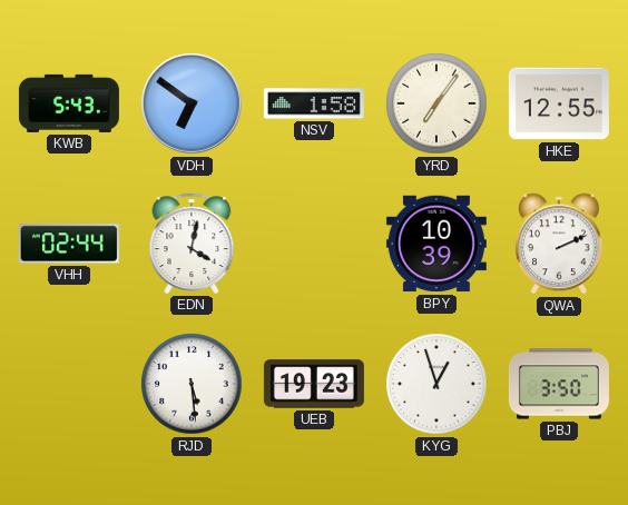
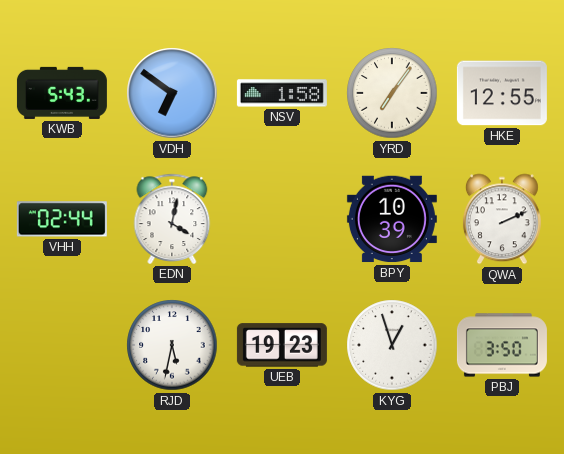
RJD: 5:29 -> 5:32
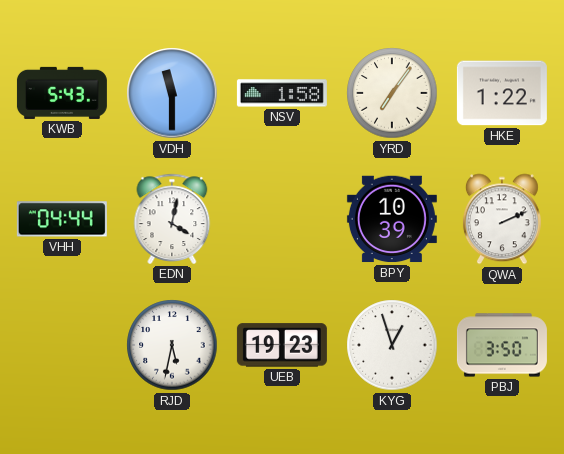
VDH: 6:51 -> 11:30
HKE: 12:55 -> 1:22
VHH: 02:44 -> 04:44
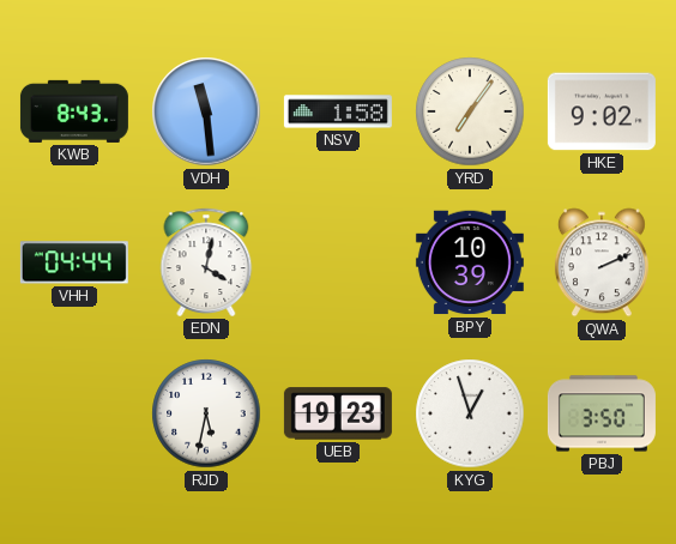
KWB: 5:43 -> 8:43
VDH: 11:30 -> 11:29
HKE: 1:22 -> 9:02
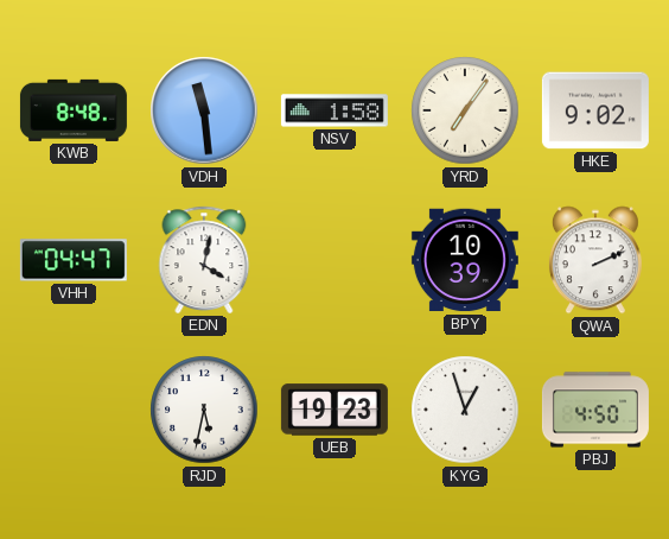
KWB: 8:43 -> 8:48
VHH: 04:44 -> 04:47
PBJ: 3:50 -> 4:50
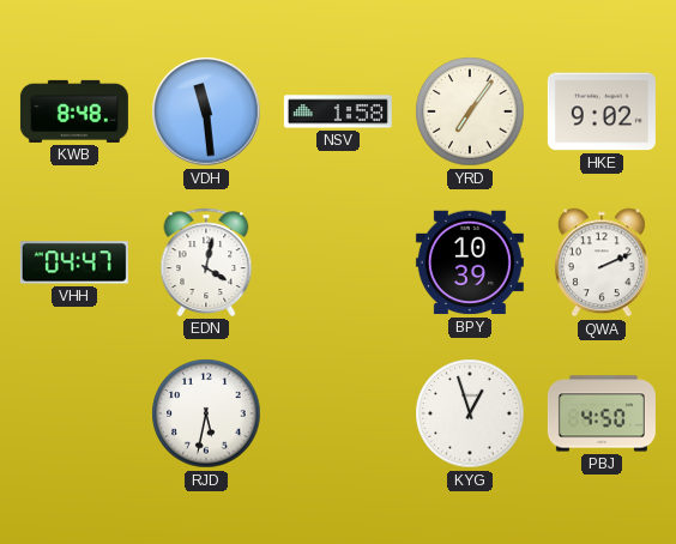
UEB: 19:23 -> none
